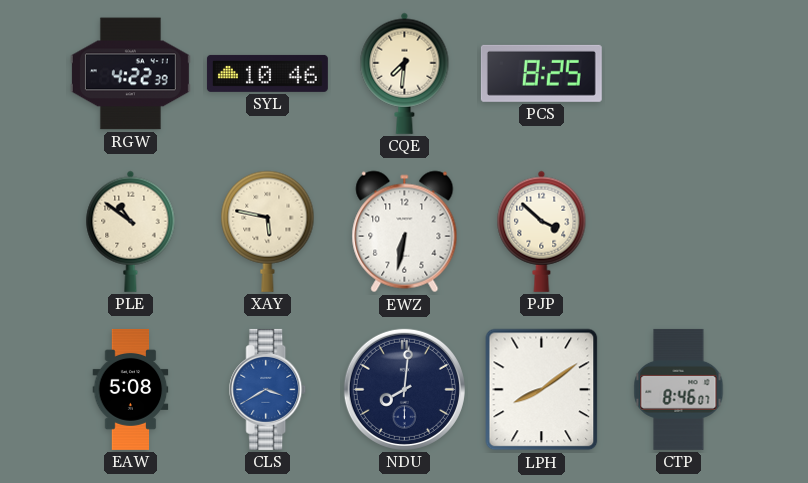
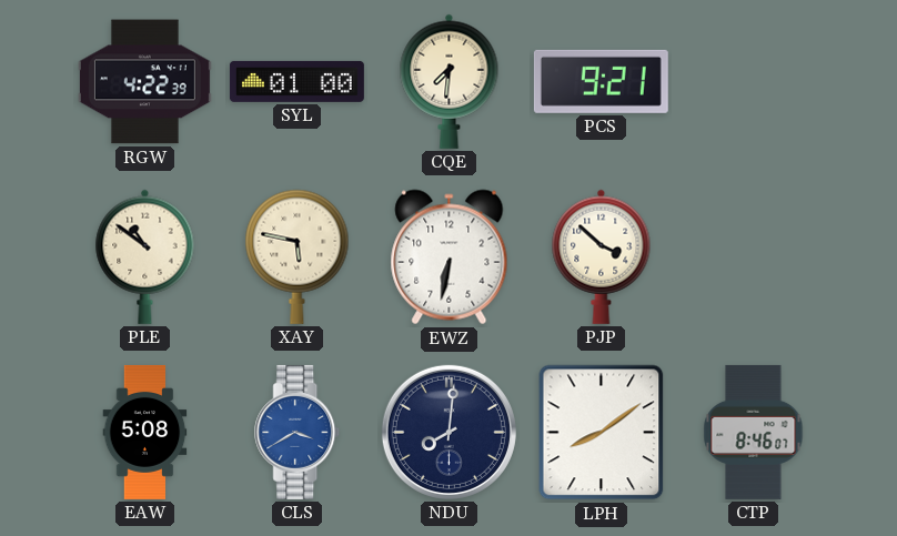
SYL: 10:46 -> 01:00
PCS: 8:25 -> 9:21
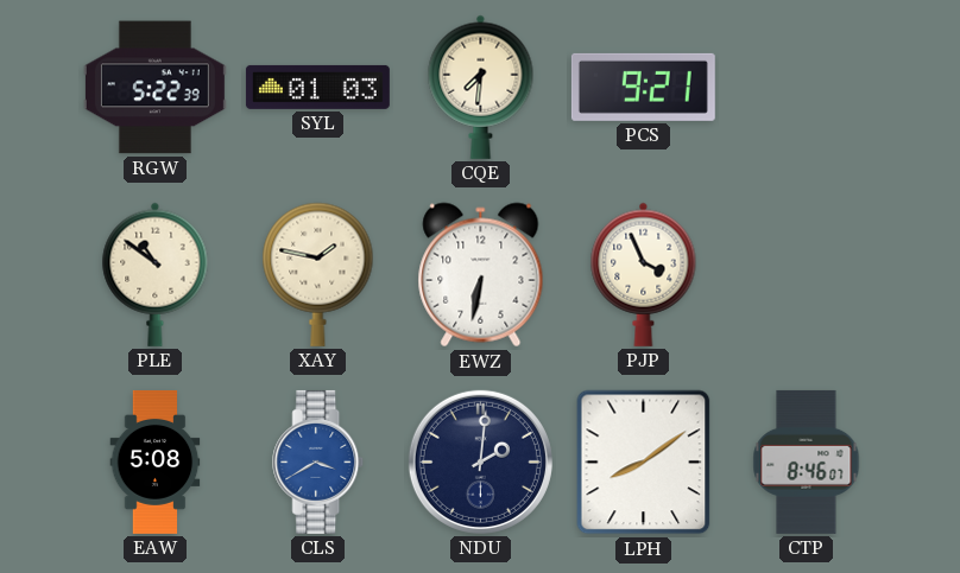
RGW: 4:22 -> 5:22
SYL: 01:00 -> 01:03
XAY: 5:47 -> 1:47
PJP: 3:52 -> 3:56
NDU: 8:01 -> 2:01
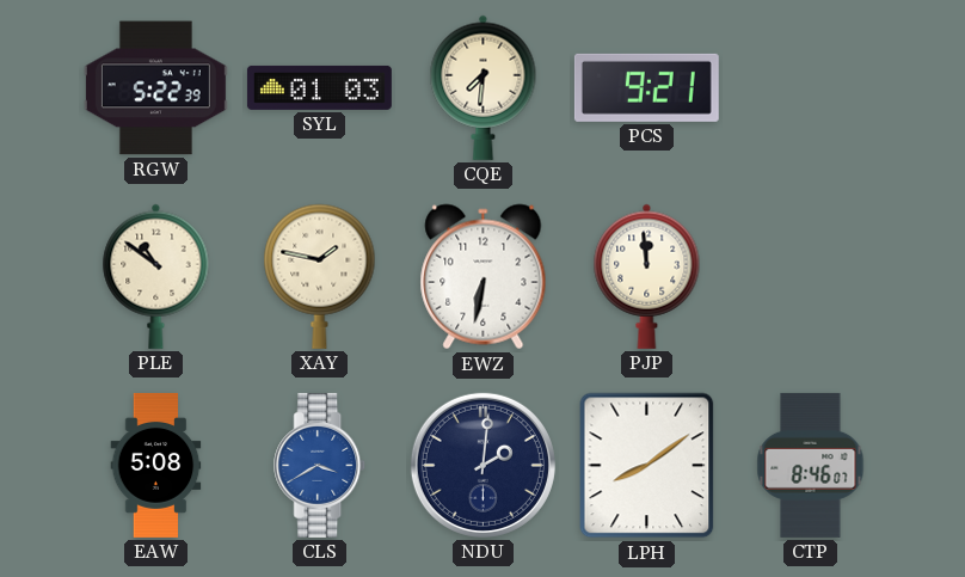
PJP: 3:56 -> 11:59
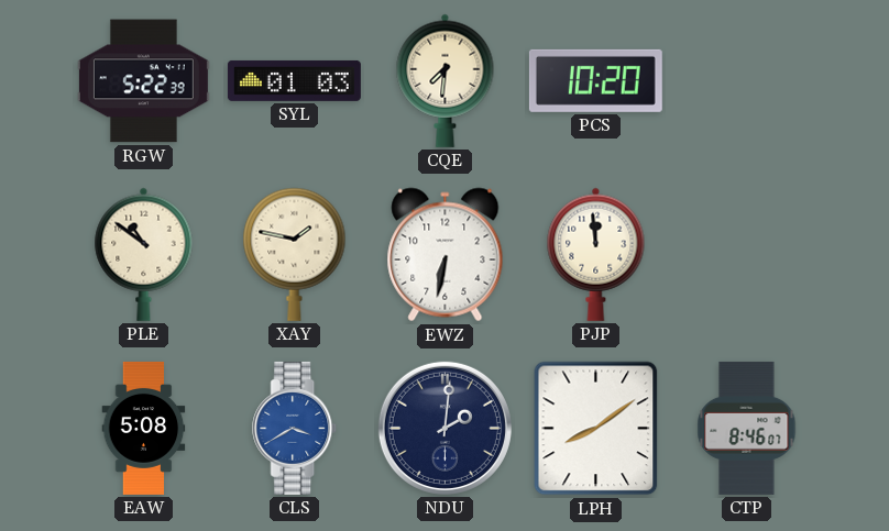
PCS: 9:21 -> 10:20
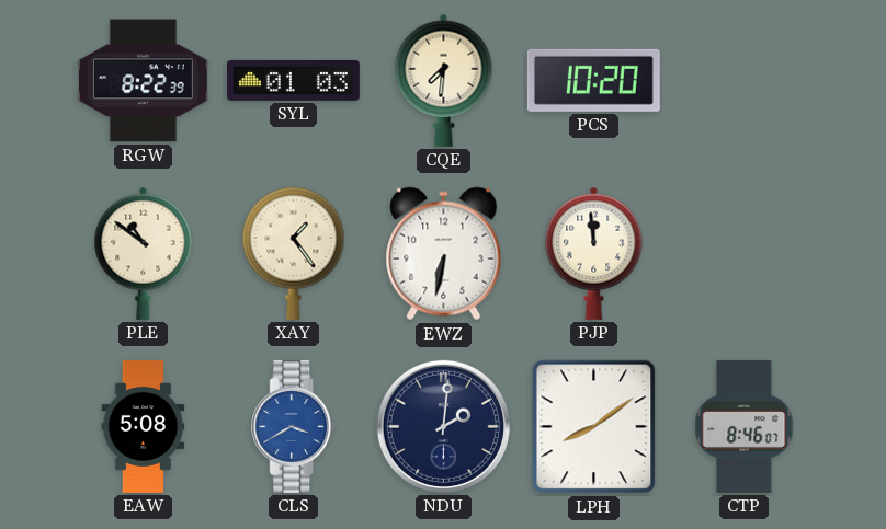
RGW: 5:22 -> 8:22
XAY: 1:47 -> 1:24
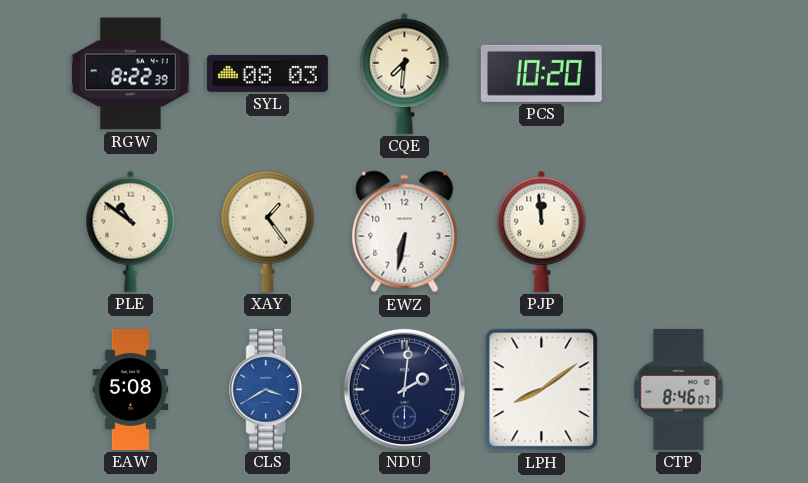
SYL: 01:03 -> 08:03
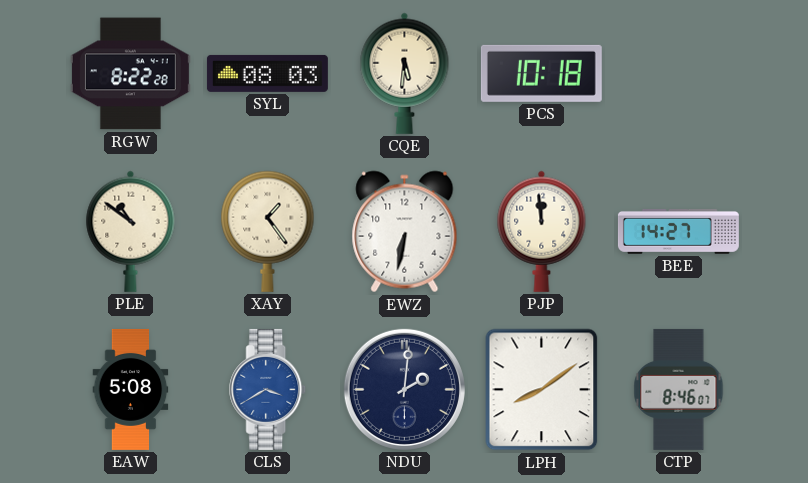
RGW: 8:22:39 -> 8:22:28
CQE: 7:31 -> 5:31
PCS: 10:20 -> 10:18
BEE: none -> 14:27
